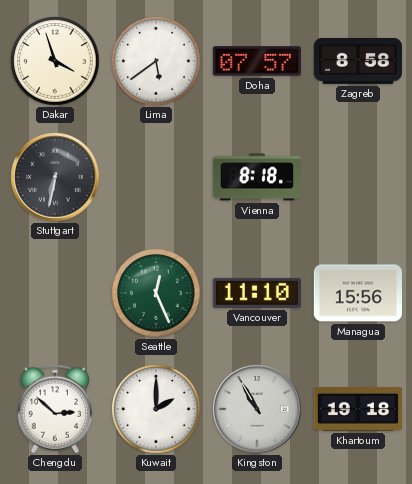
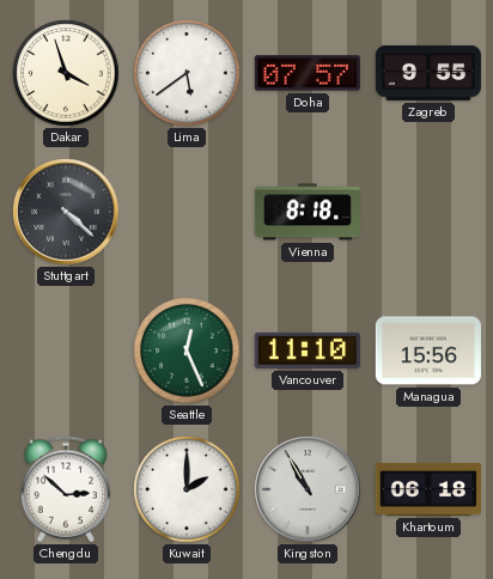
Zagreb: 8:58 -> 9:55
Stuttgart: 6:32 -> 4:22
Khartoum: 19:18 -> 06:18
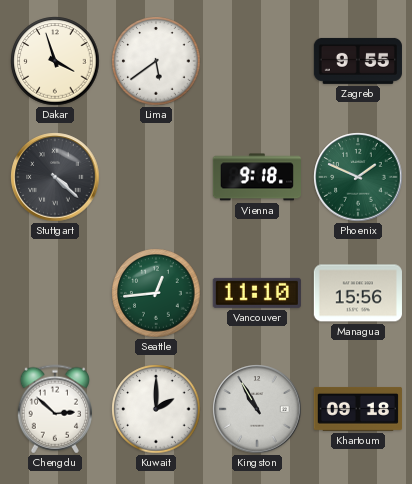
Doha: 07:57 -> none
Vienna: 8:18 -> 9:18
Phoenix: none -> 1:49
Seattle: 12:26 -> 12:44
Khartoum: 06:18 -> 09:18
